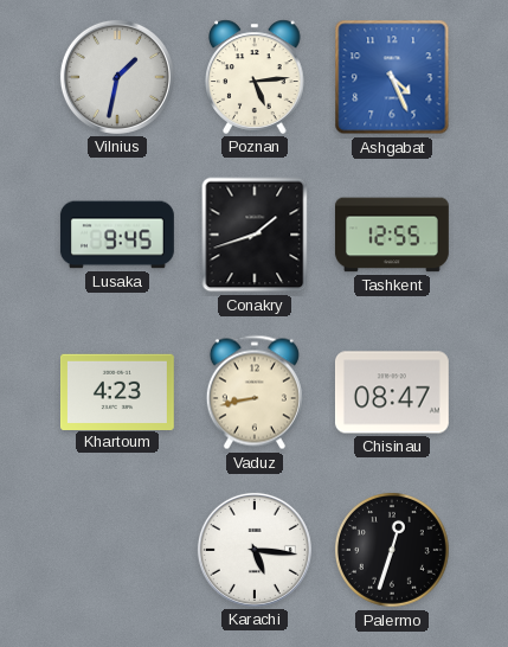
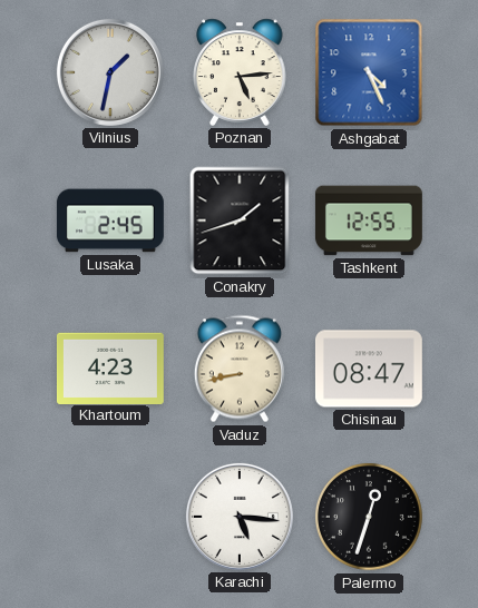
Lusaka: 9:45 -> 2:45
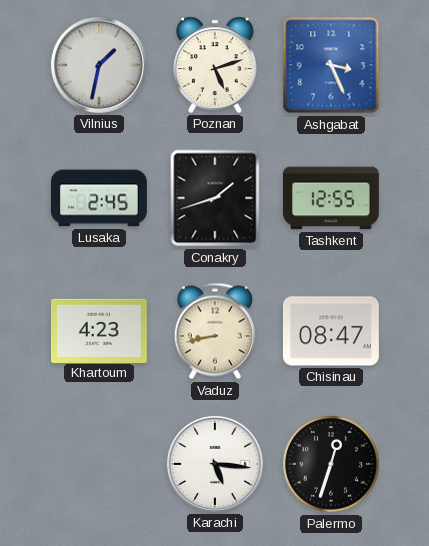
Poznan: 5:14 -> 5:12
Ashgabat: 4:26 -> 3:26
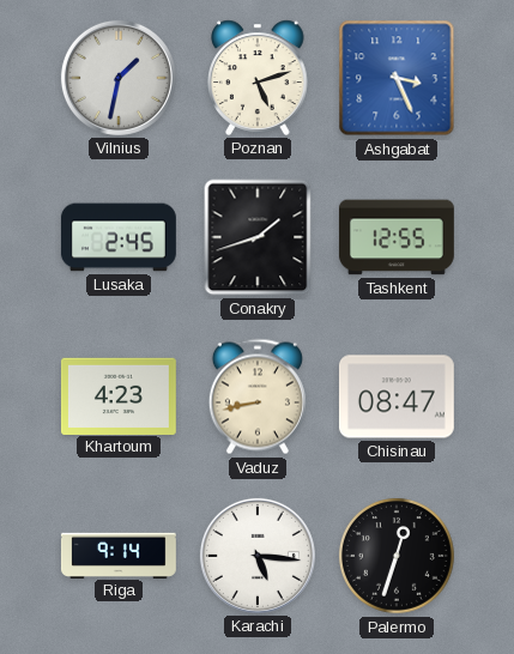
Riga: none -> 9:14
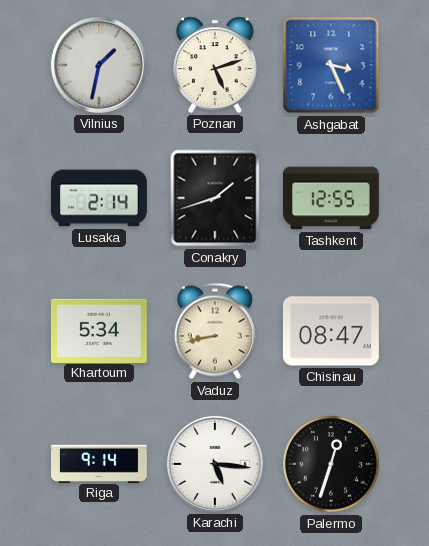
Lusaka: 2:45 -> 2:14
Khartoum: 4:23 -> 5:34
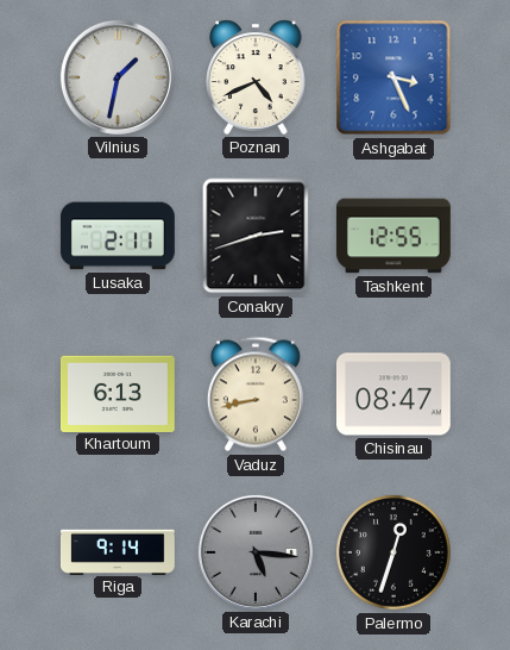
Poznan: 5:12 -> 4:41
Lusaka: 2:14 -> 2:11
Conakry: 1:42 -> 2:42
Khartoum: 5:34 -> 6:13
Karachi dial: white -> grey
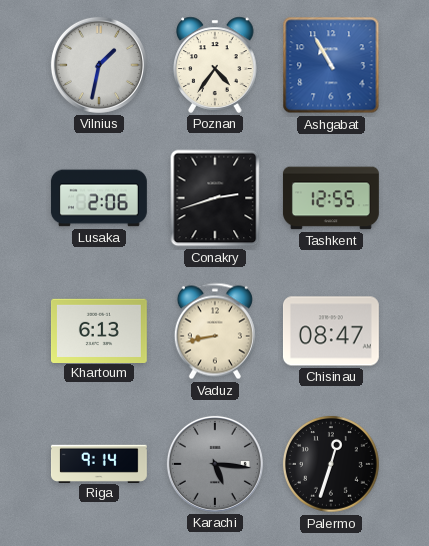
Poznan: 4:41 -> 4:36
Ashgabat: 3:26 -> 10:55
Lusaka: 2:11 -> 2:06
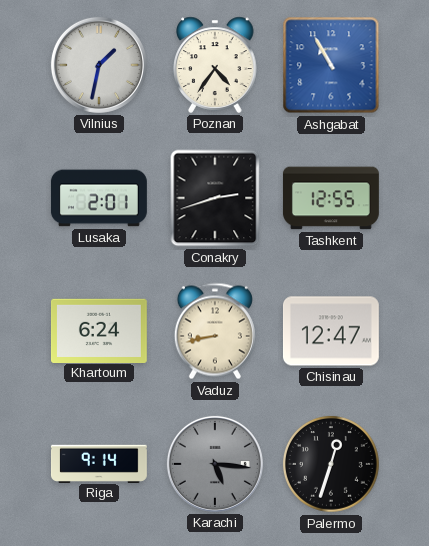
Lusaka: 2:06 -> 2:01
Khartoum: 6:13 -> 6:24
Chisinau: 08:47 -> 12:47
